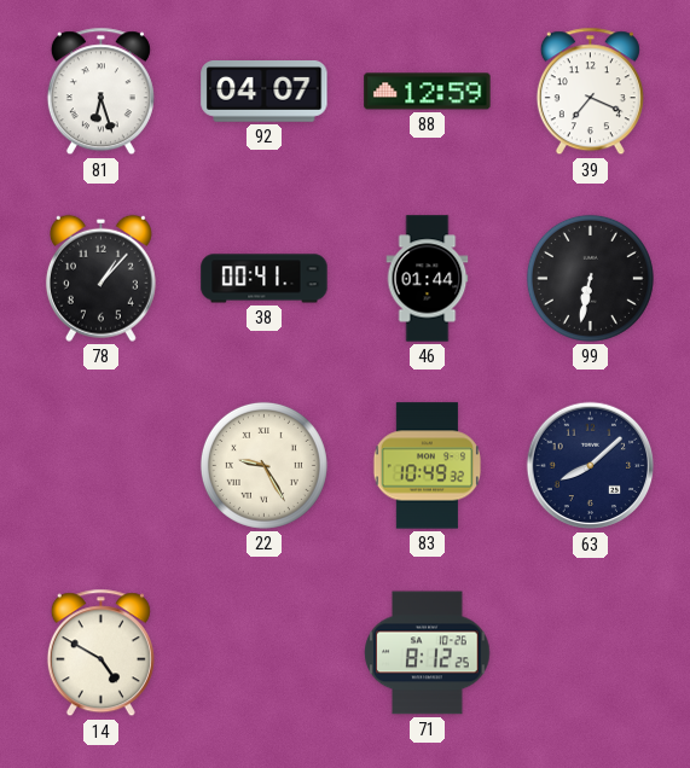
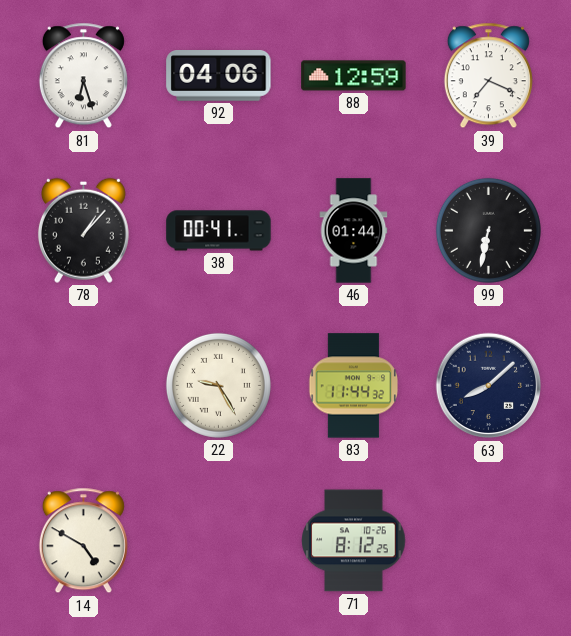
92: 04:07 -> 04:06
83: 10:49 -> 11:44
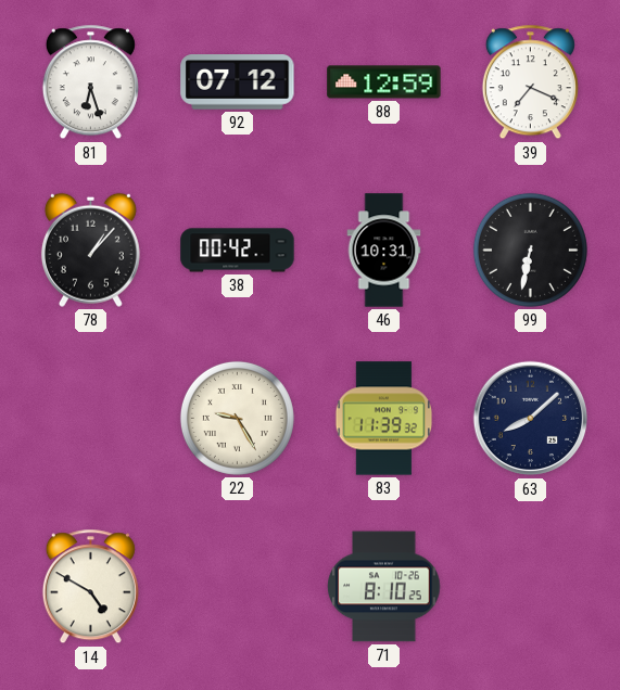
92: 04:06 -> 07:12
38: 00:41 -> 00:42
46: 01:44 -> 10:31
83: 11:44 -> 11:39
71: 8:12 -> 8:10
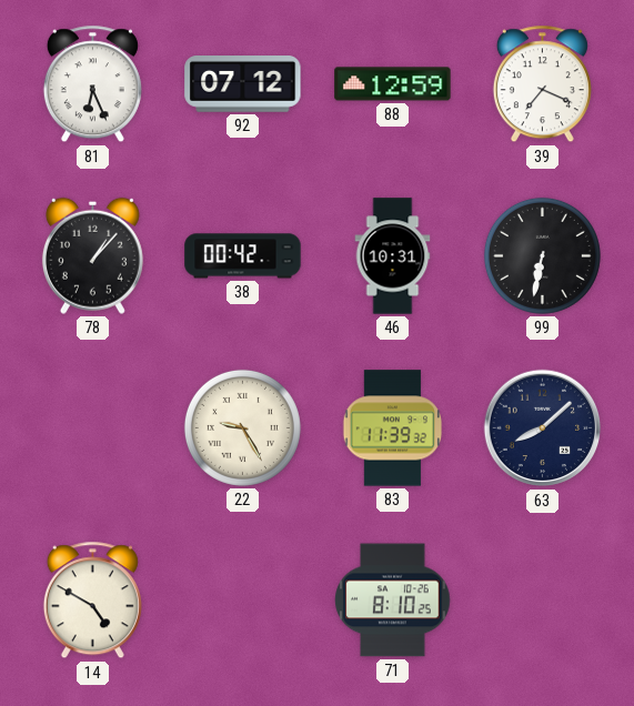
81: 6:27 -> 6:26
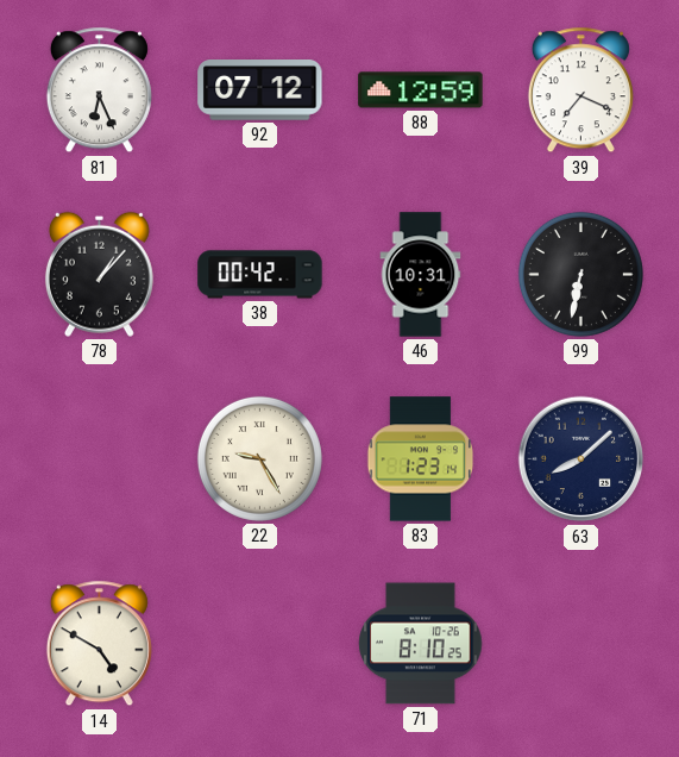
83: 11:39 -> 1:23
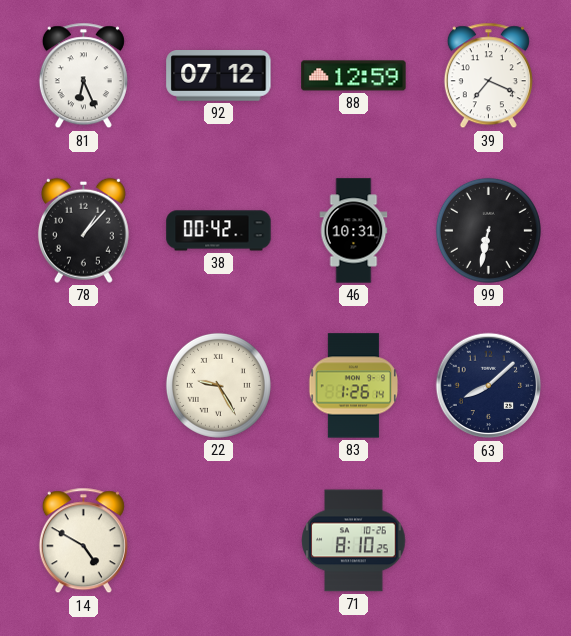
83: 1:23 -> 1:26
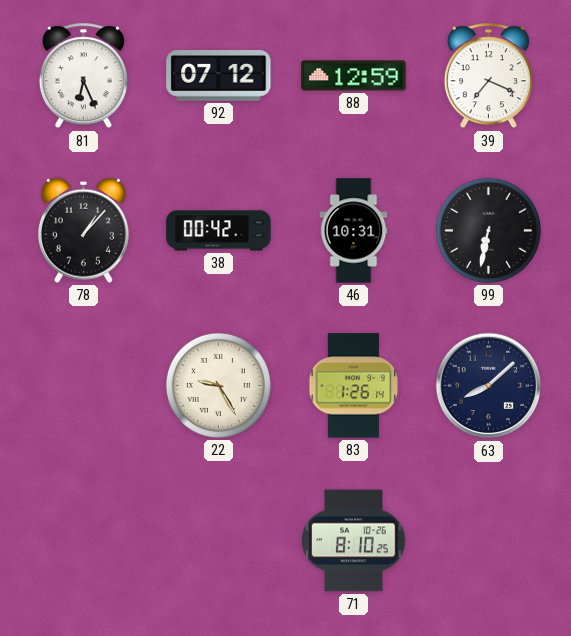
14: 4:50 -> none
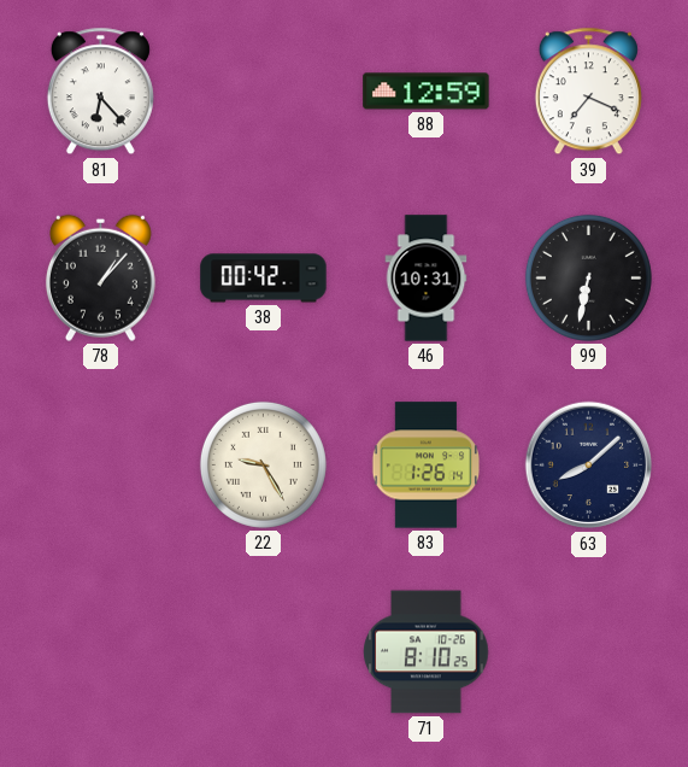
81: 6:26 -> 6:23
92: 07:12 -> none
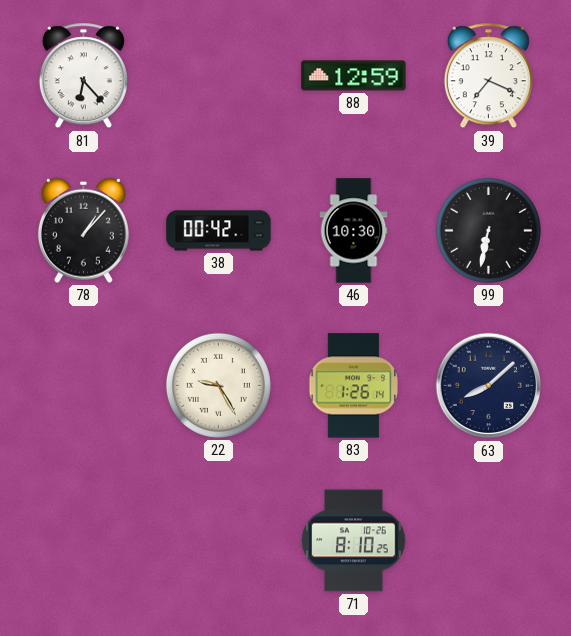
46: 10:31 -> 10:30
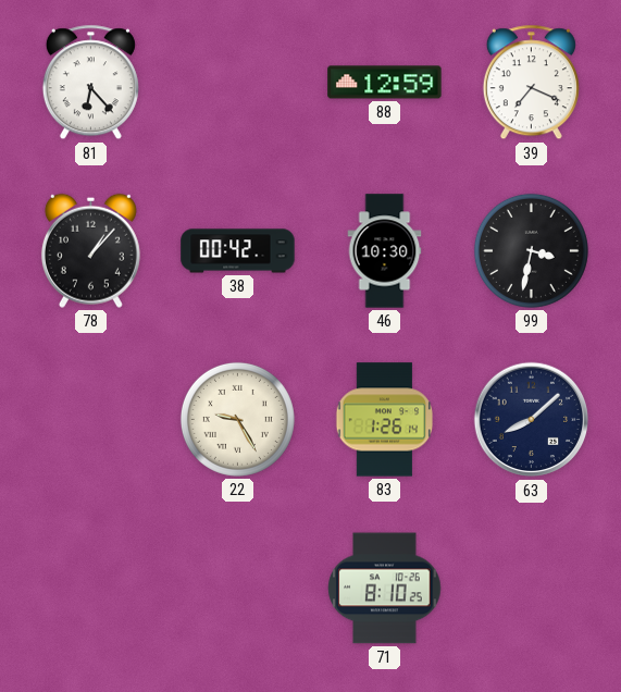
99: 6:32 -> 3:32
